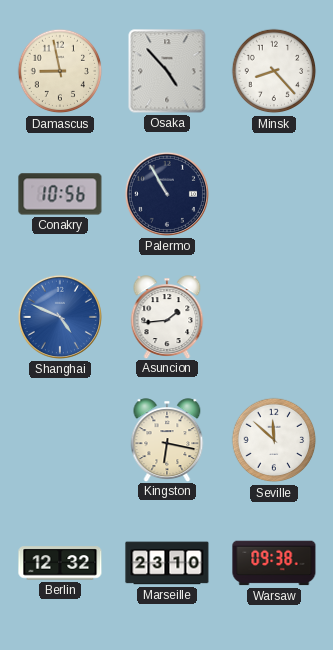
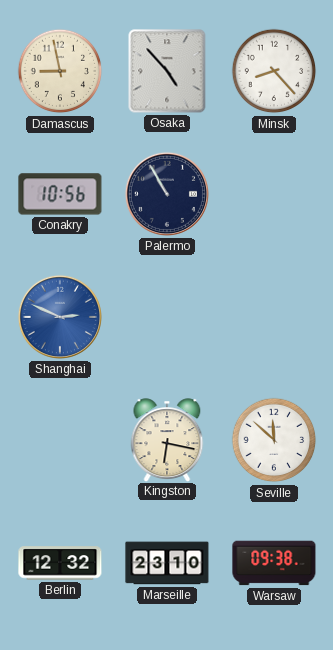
Shanghai: 4:49 -> 2:49
Asuncion: 1:44 -> none
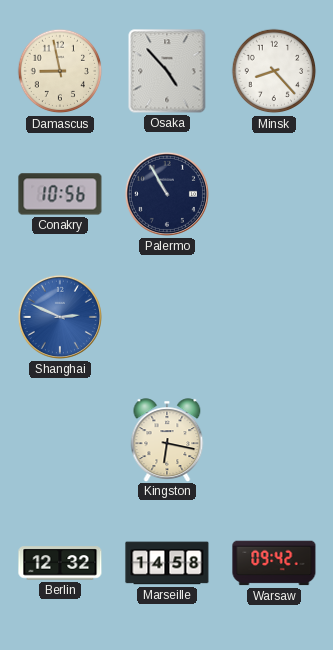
Seville: 11:52 -> none
Marseille: 23:10 -> 14:58
Warsaw: 09:38 -> 09:42
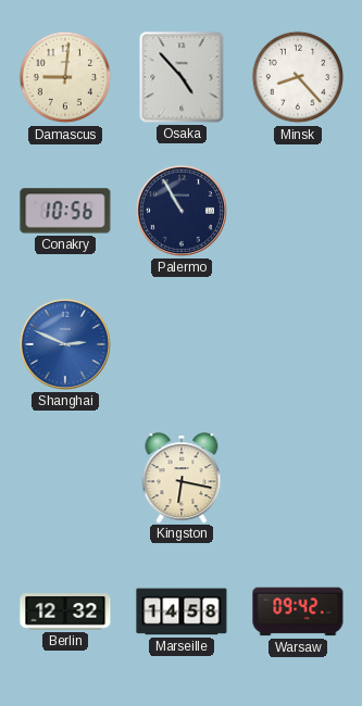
Damascus: 8:58 -> 9:01
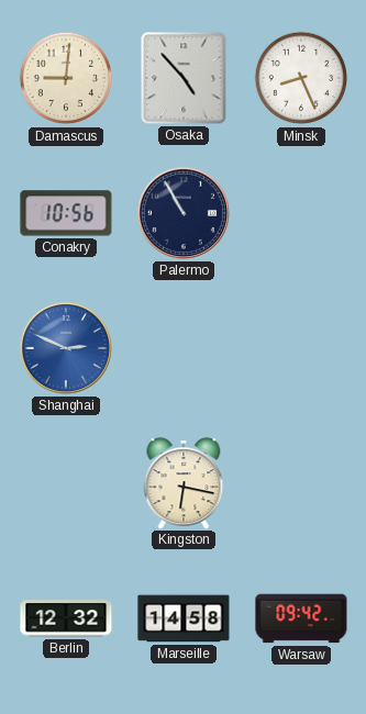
Minsk: 8:23 -> 8:26
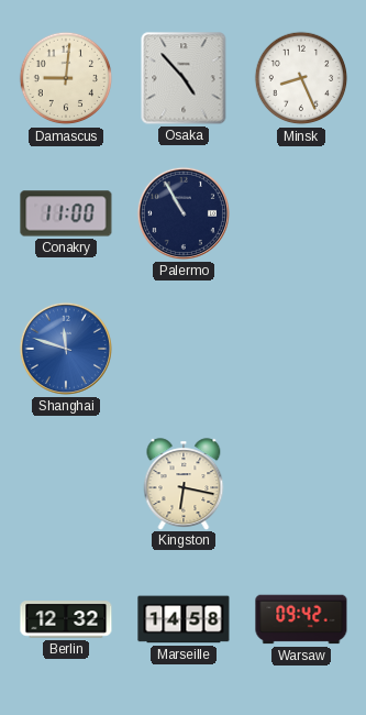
Conakry: 10:56 -> 11:00
Shanghai: 2:49 -> 11:48
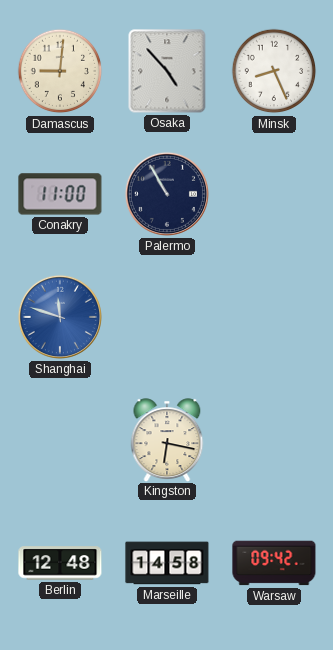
Berlin: 12:32 -> 12:48
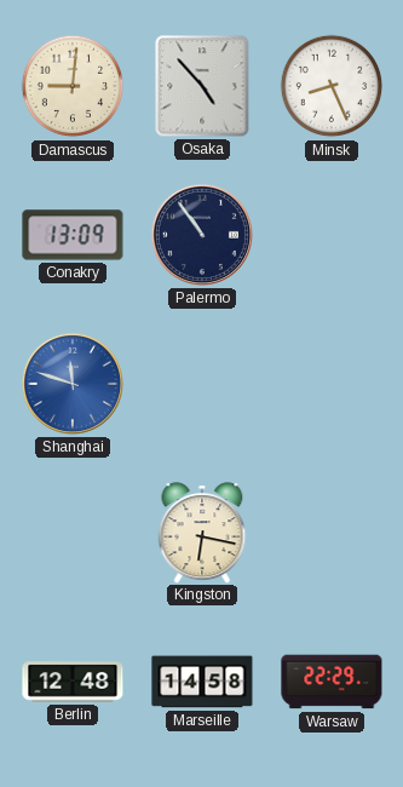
Conakry: 11:00 -> 13:09
Palermo: 10:55 -> 10:54
Warsaw: 09:42 -> 22:29
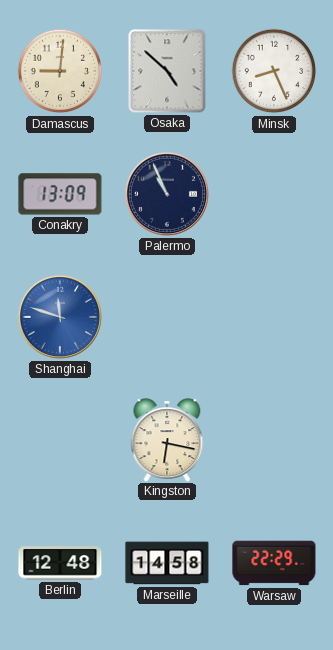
Osaka: 4:53 -> 4:52
Palermo: 10:54 -> 10:56
